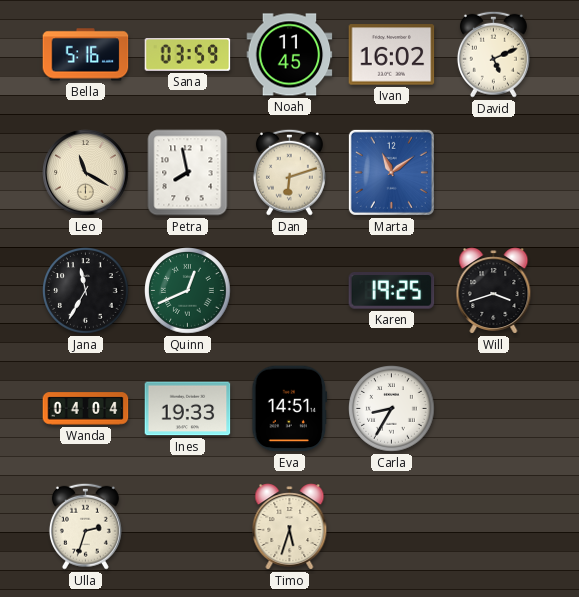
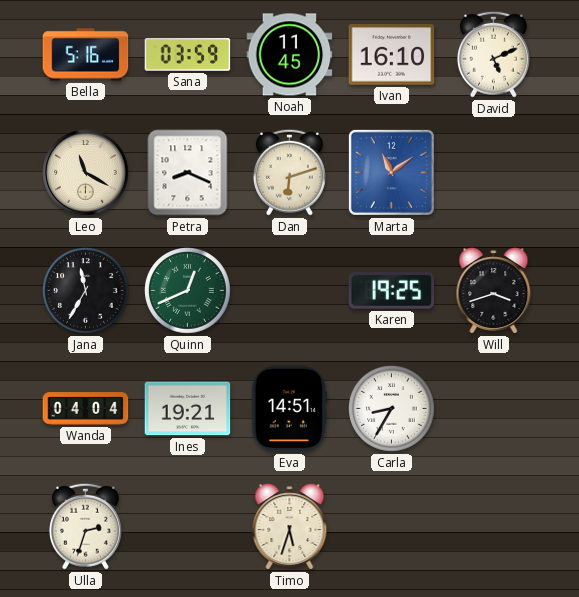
Ivan: 16:02 -> 16:10
Petra: 7:58 -> 8:19
Ines: 19:33 -> 19:21
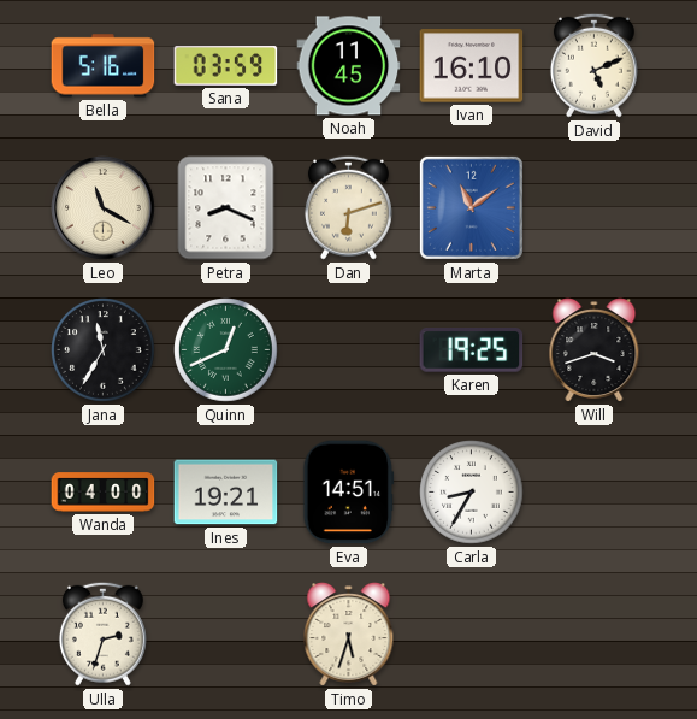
Wanda: 04:04 -> 04:00
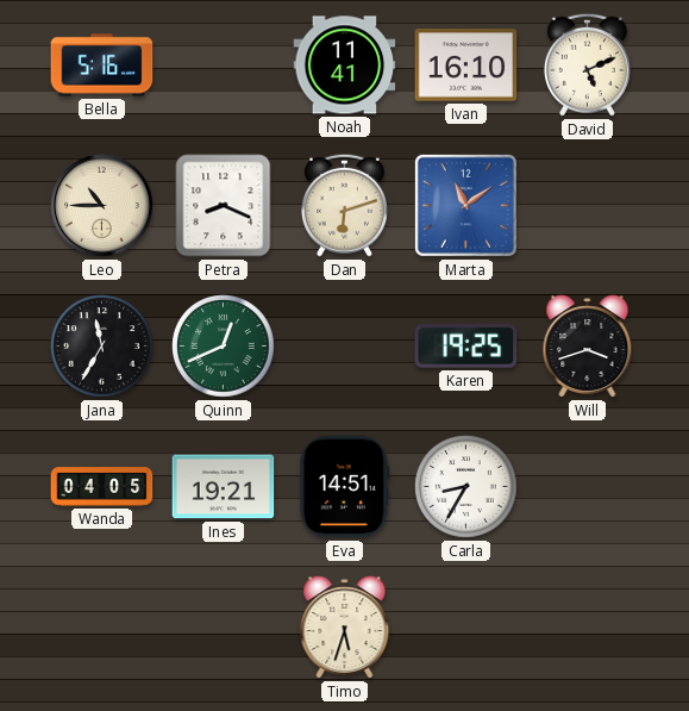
Sana: 03:59 -> none
Noah: 11:45 -> 11:41
Leo: 11:20 -> 10:45
Wanda: 04:00 -> 04:05
Ulla: 2:33 -> none
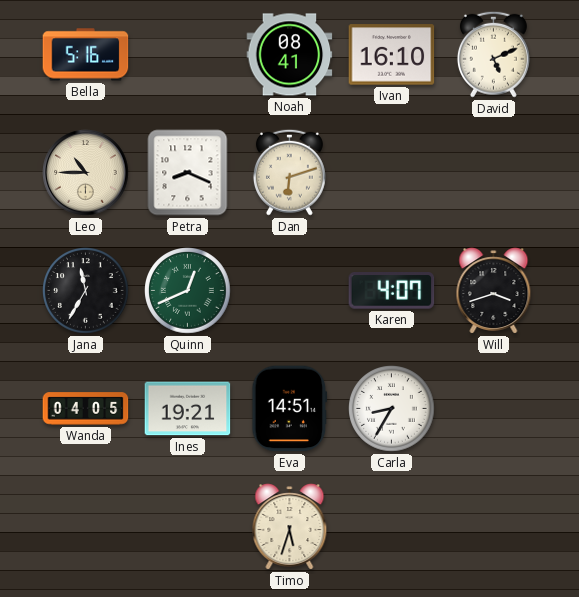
Noah: 11:41 -> 08:41
Marta: 11:09 -> none
Karen: 19:25 -> 4:07
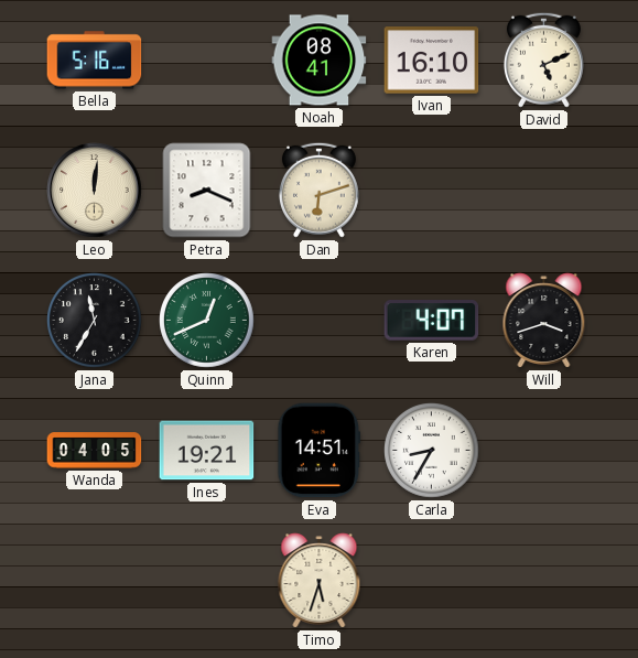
Leo: 10:45 -> 12:01
